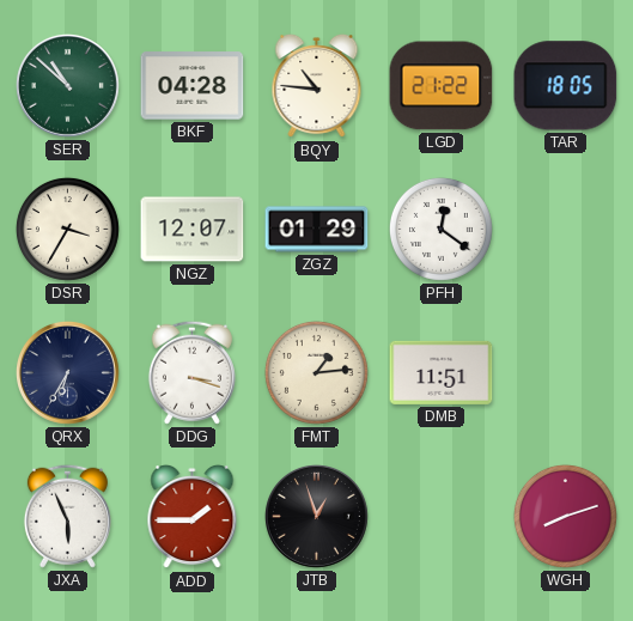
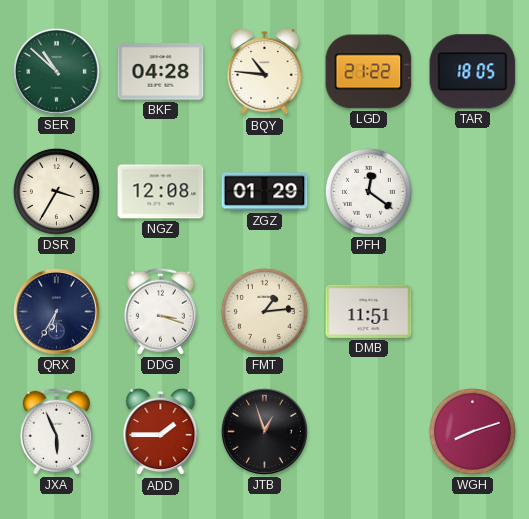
NGZ: 12:07 -> 12:08
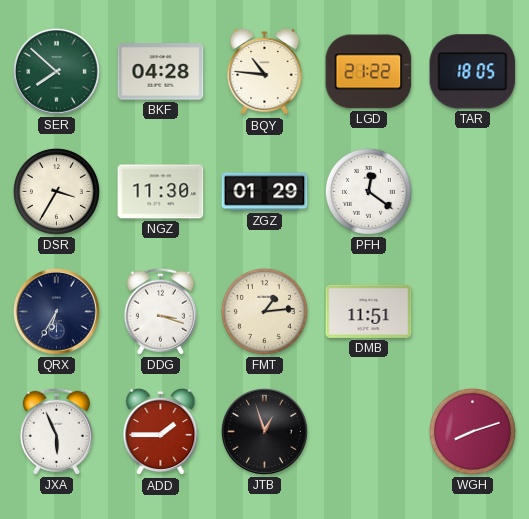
SER: 10:52 -> 7:52
NGZ: 12:08 -> 11:30
